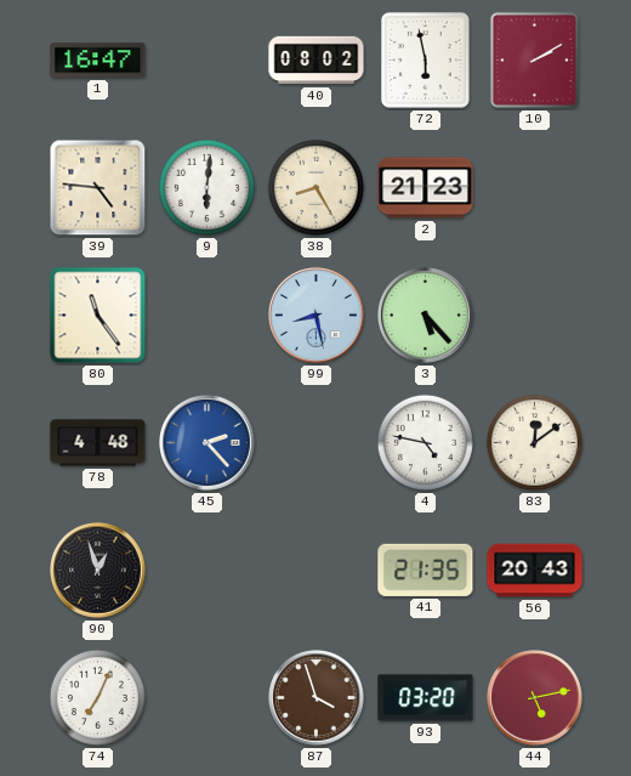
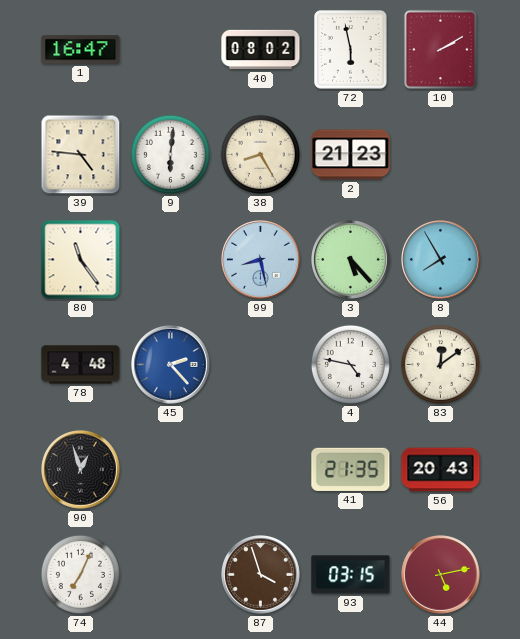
8: none -> 7:55
93: 03:20 -> 03:15
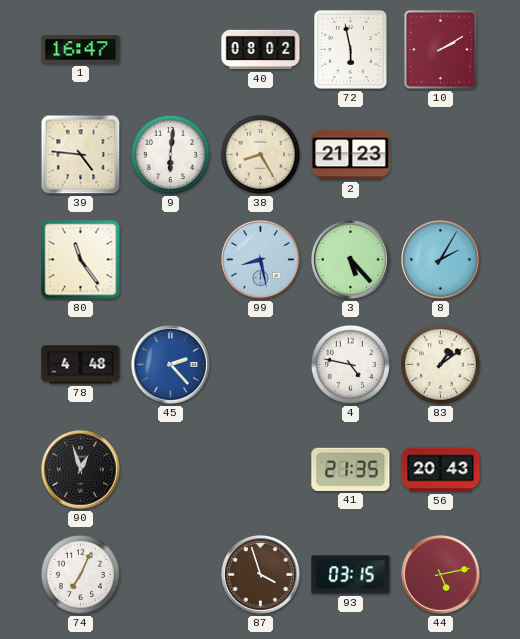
8: 7:55 -> 2:05
83: 12:09 -> 1:09
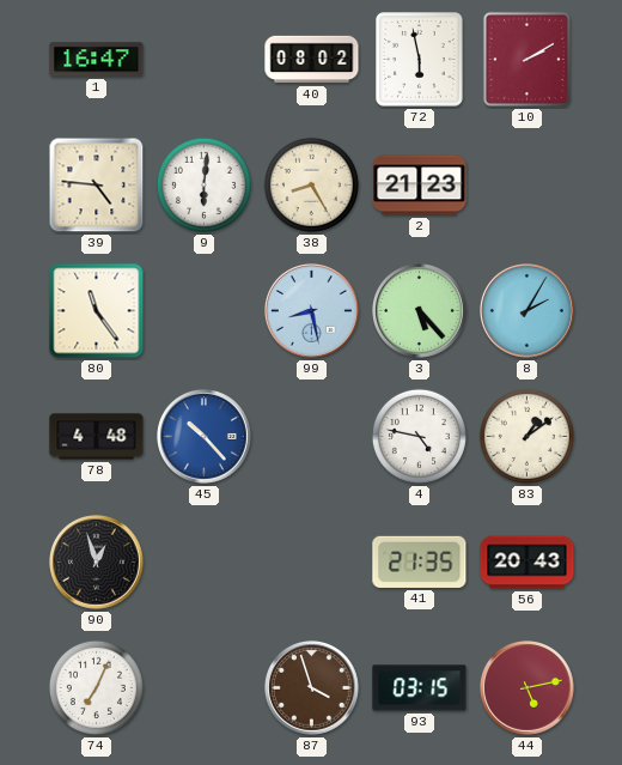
45: 2:23 -> 10:23
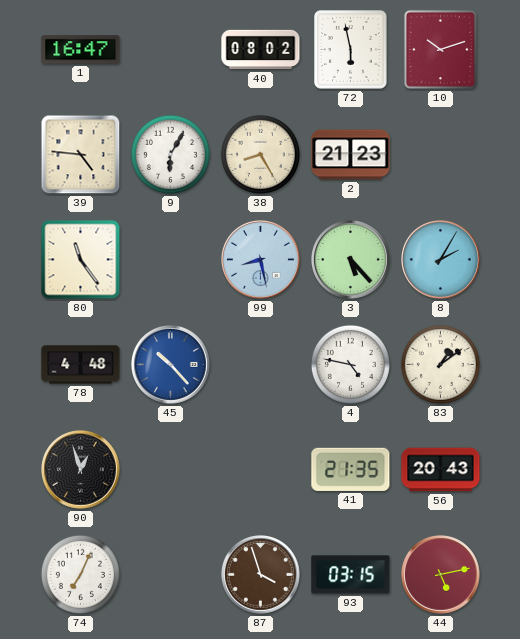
10: 2:10 -> 10:12
9: 6:01 -> 6:05
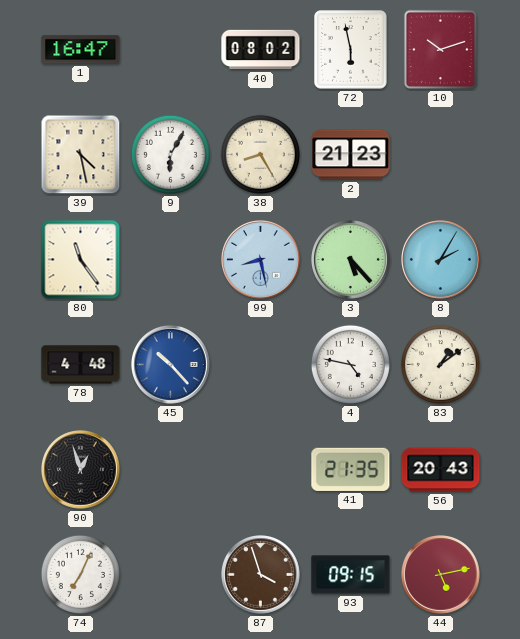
39: 4:46 -> 4:28
93: 03:15 -> 09:15
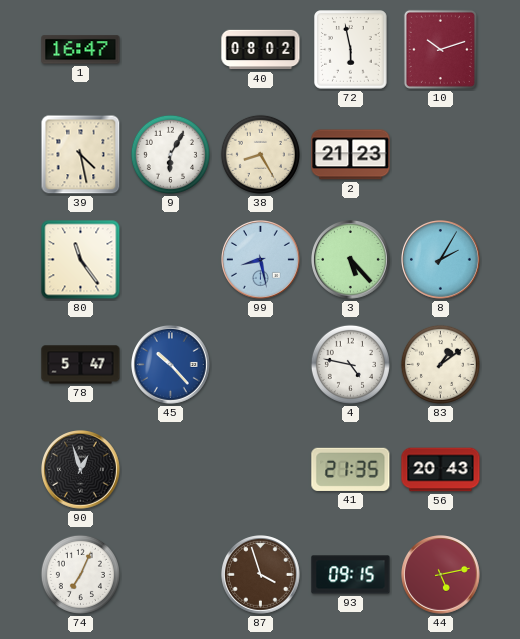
78: 4:48 -> 5:47
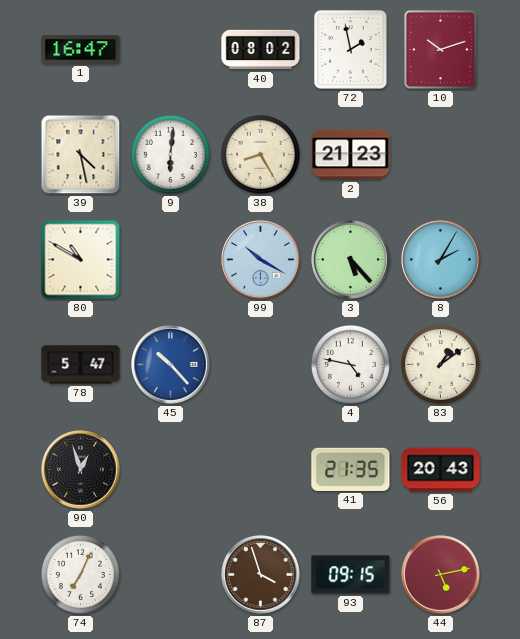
72: 5:58 -> 1:58
9: 6:05 -> 6:01
80: 11:24 -> 10:50
99: 8:28 -> 10:20
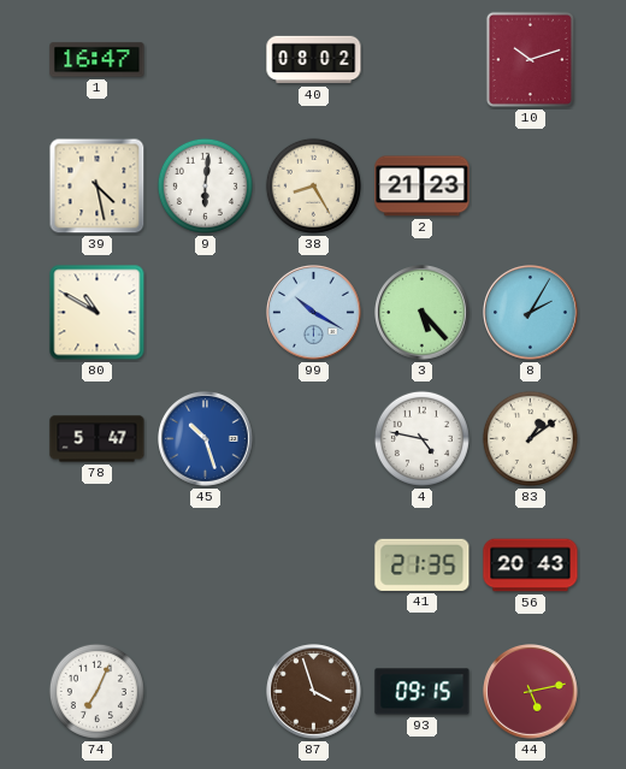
72: 1:58 -> none
45: 10:23 -> 10:27
90: 12:57 -> none
